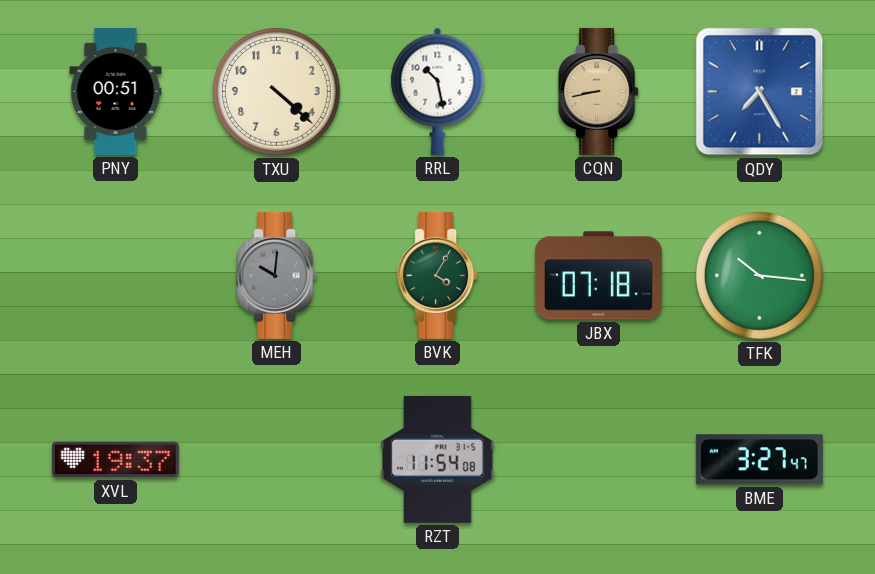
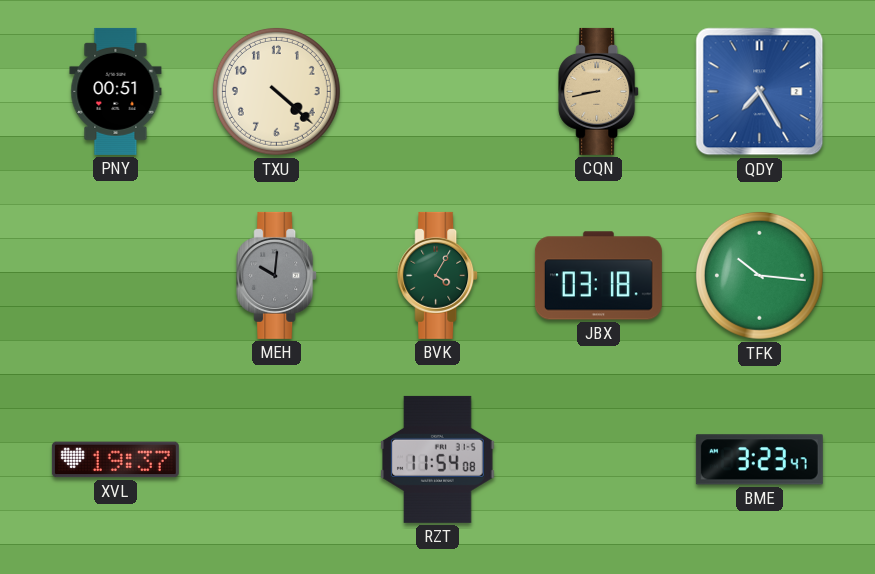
RRL: 10:28 -> none
JBX: 07:18 -> 03:18
BME: 3:27 -> 3:23
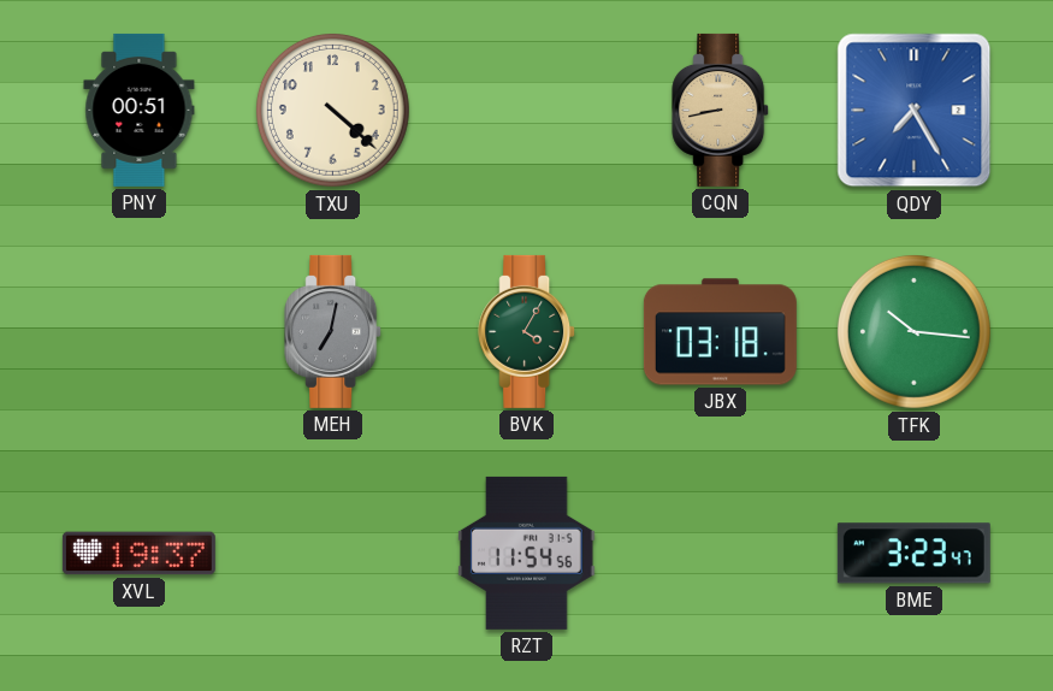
MEH: 10:01 -> 7:02
RZT: 11:54:08 -> 11:54:56
